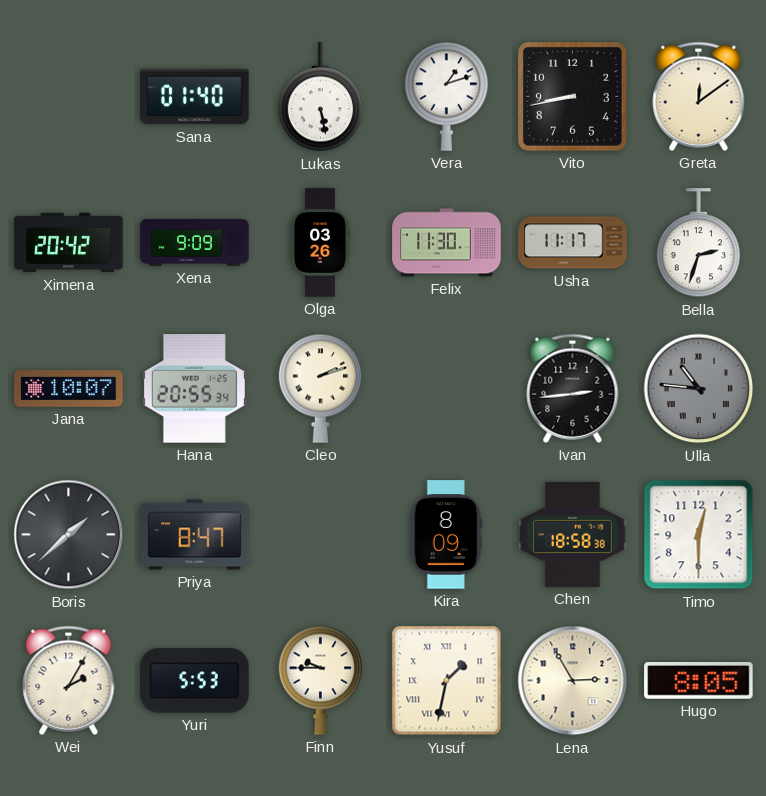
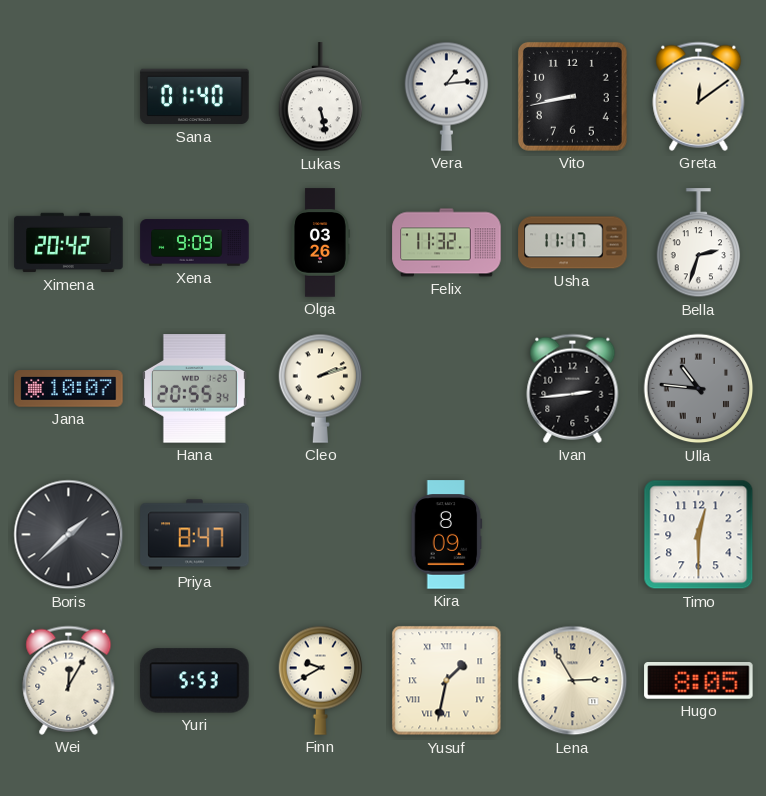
Vera: 1:12 -> 1:14
Felix: 11:30 -> 11:32
Chen: 18:58 -> none
Wei: 2:05 -> 12:05
Finn: 9:45 -> 9:40
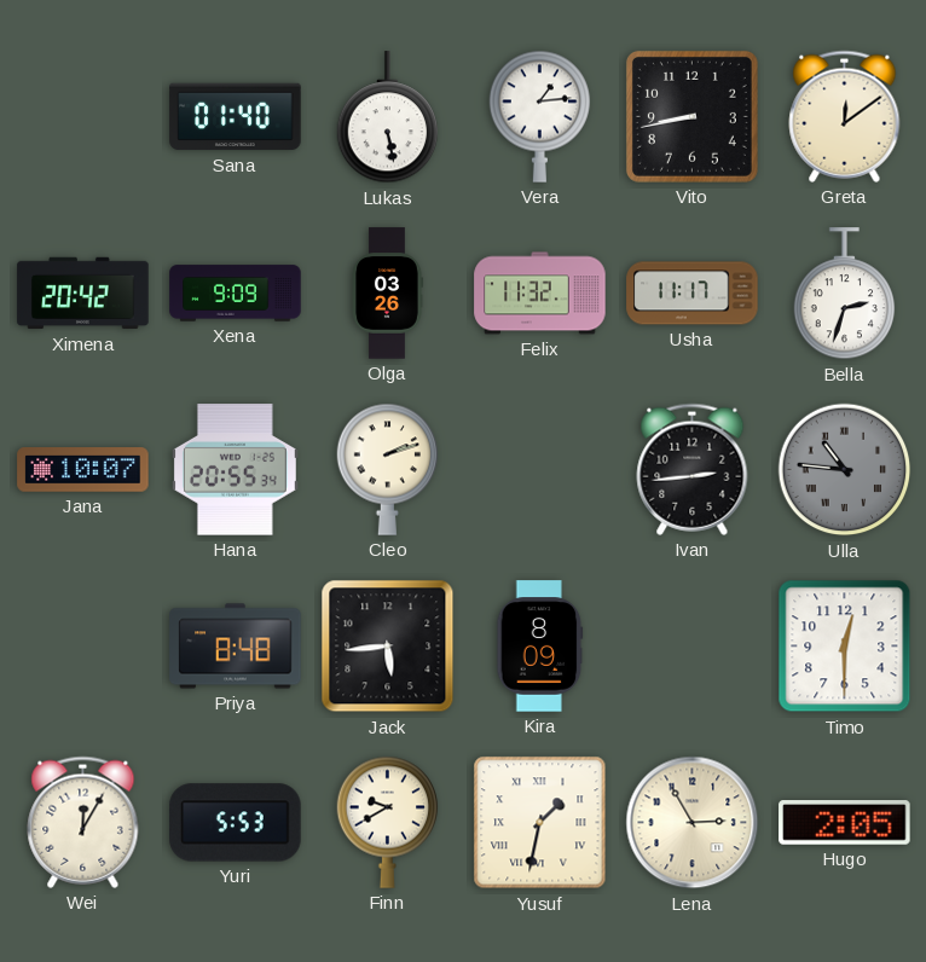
Boris: 1:38 -> none
Priya: 8:47 -> 8:48
Jack: none -> 5:44
Hugo: 8:05 -> 2:05
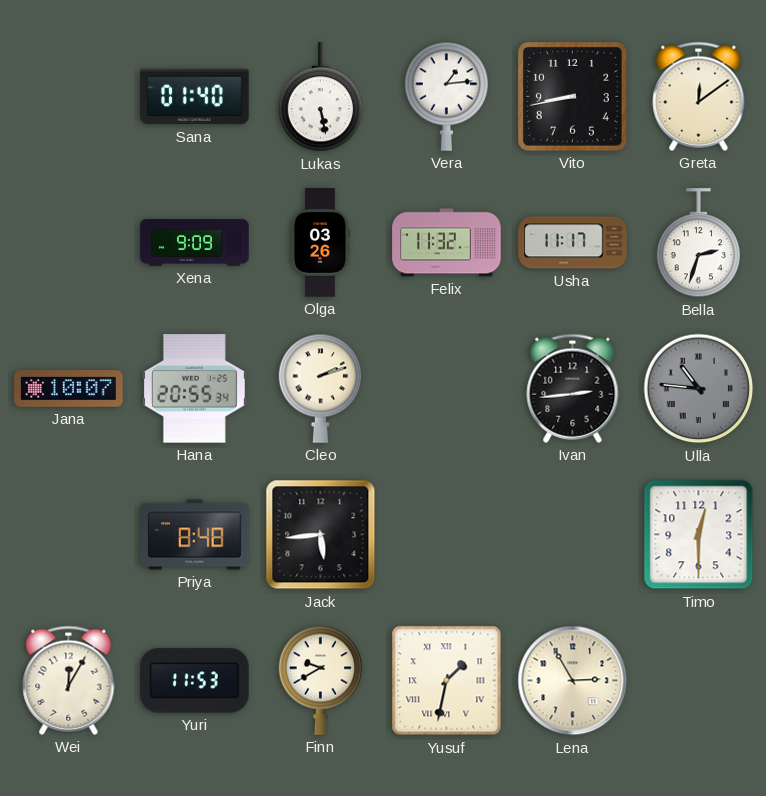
Ximena: 20:42 -> none
Kira: 8:09 -> none
Yuri: 5:53 -> 11:53
Hugo: 2:05 -> none
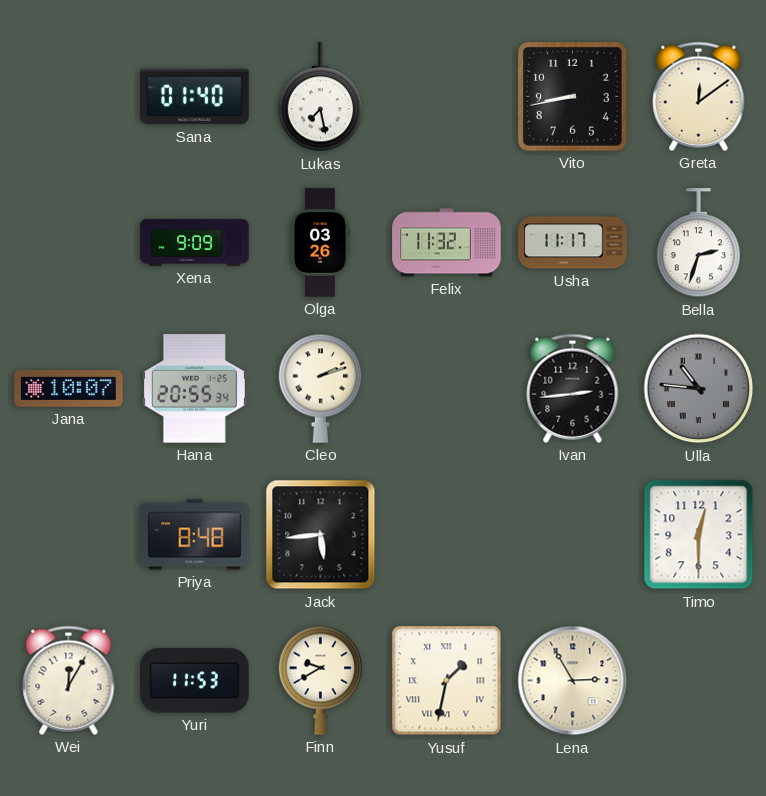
Lukas: 5:28 -> 7:28
Vera: 1:14 -> none
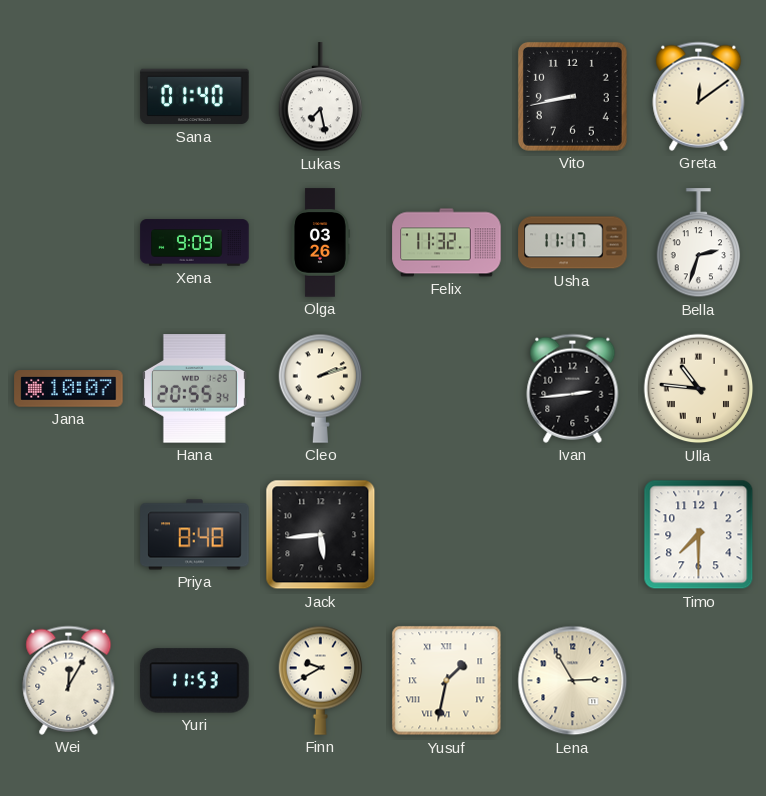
Ulla dial: grey -> cream
Timo: 12:30 -> 7:30
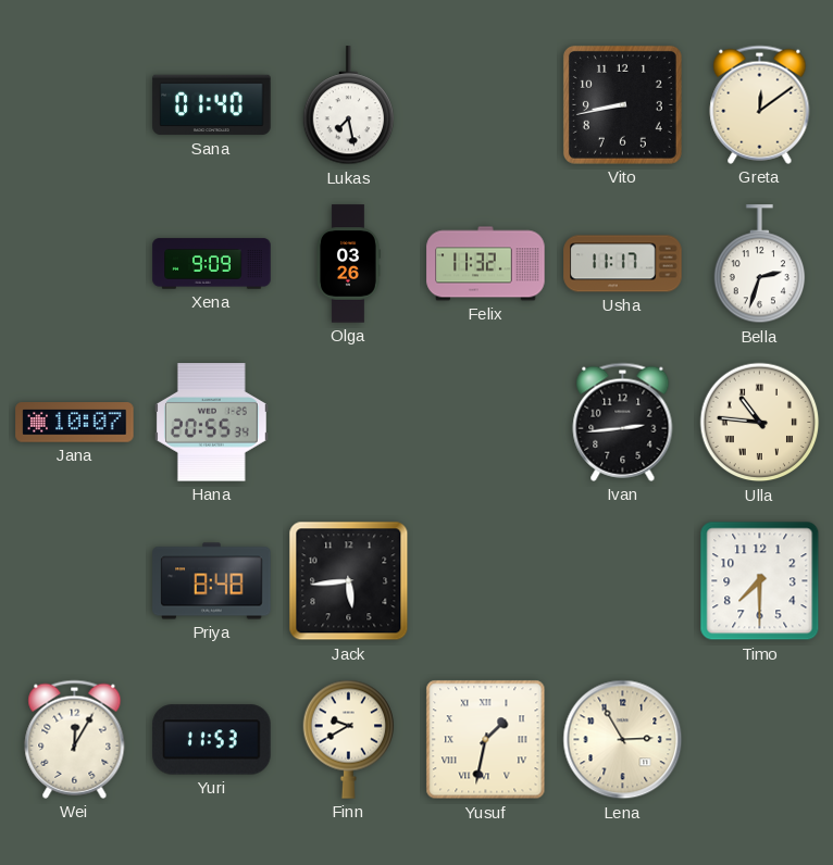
Cleo: 2:12 -> none
